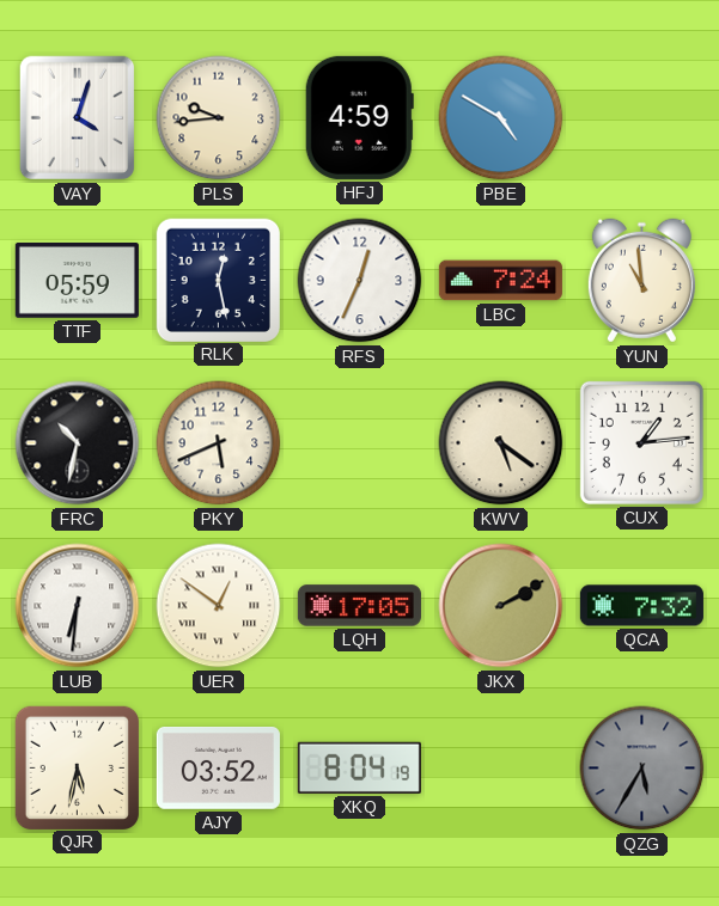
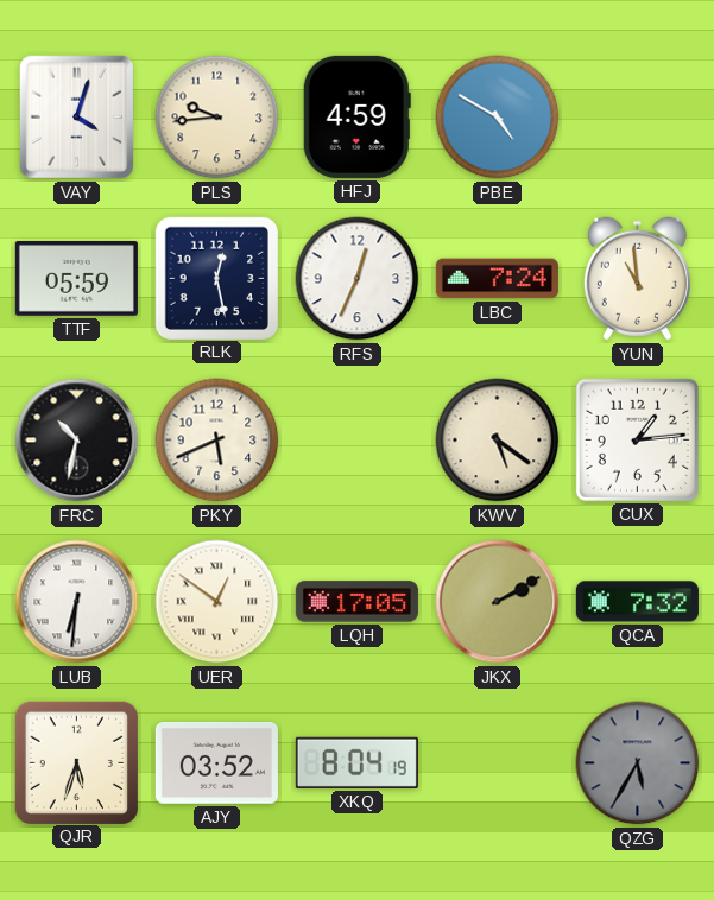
QJR: 5:32 -> 5:33
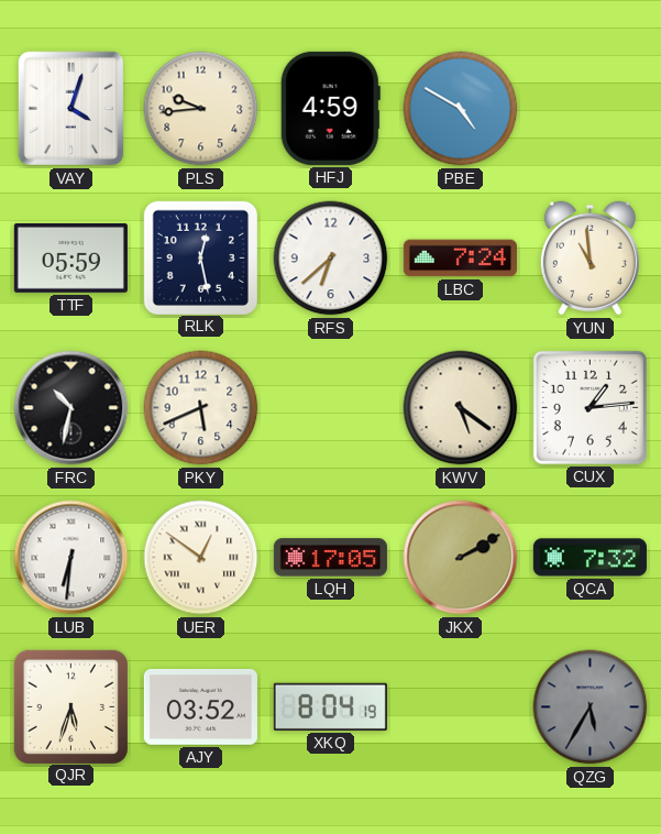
RFS: 12:34 -> 6:38
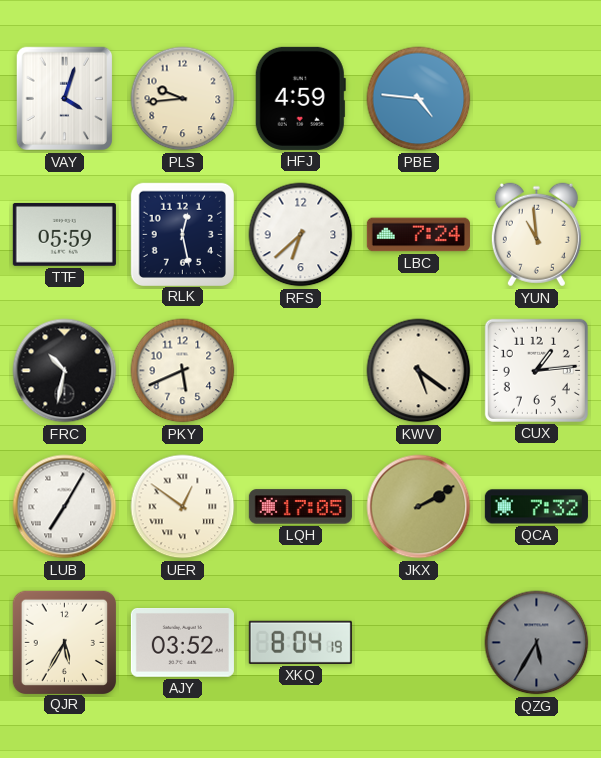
PBE: 4:50 -> 4:46
LUB: 6:31 -> 7:05
QJR: 5:33 -> 5:35
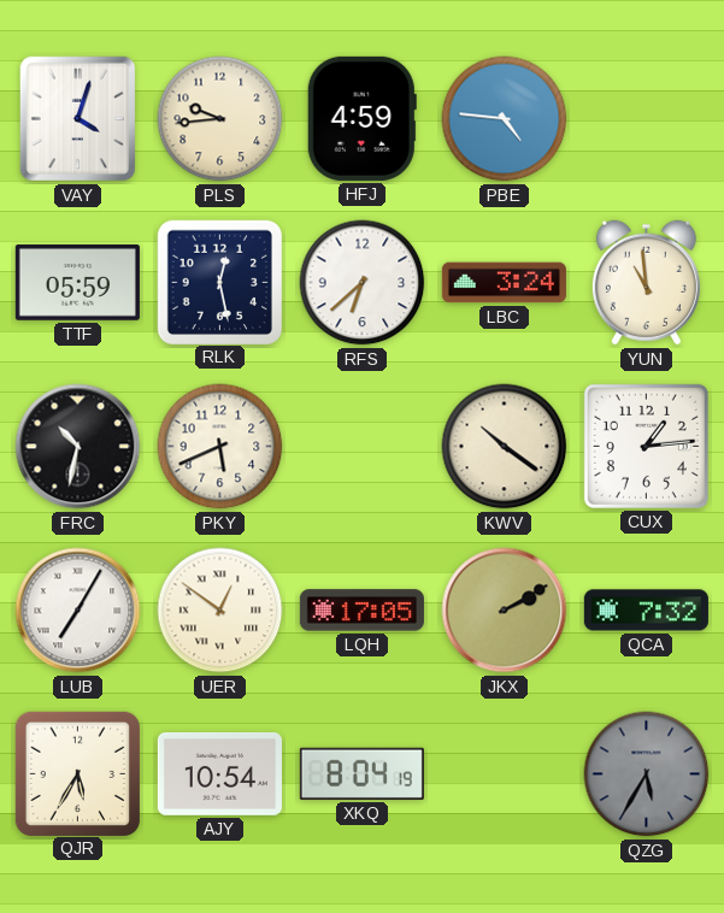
LBC: 7:24 -> 3:24
KWV: 5:21 -> 10:21
AJY: 03:52 -> 10:54
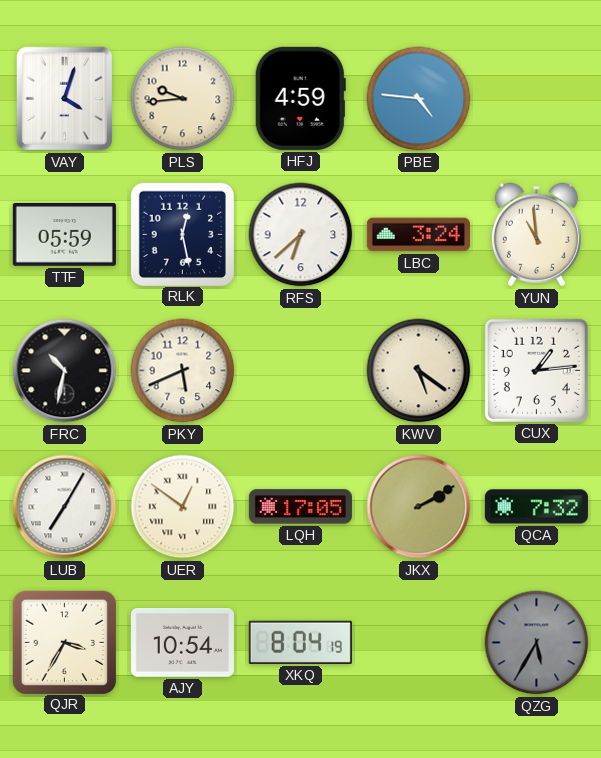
KWV: 10:21 -> 5:21
QJR: 5:35 -> 3:35
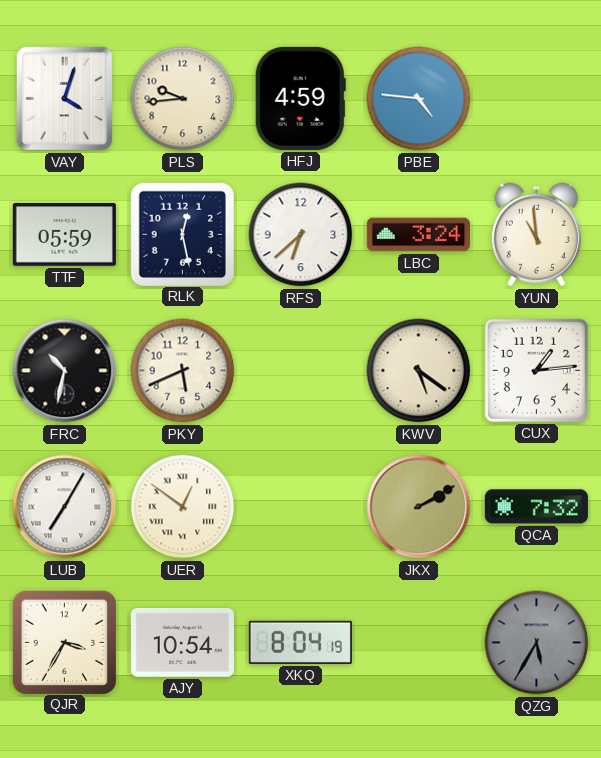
LQH: 17:05 -> none
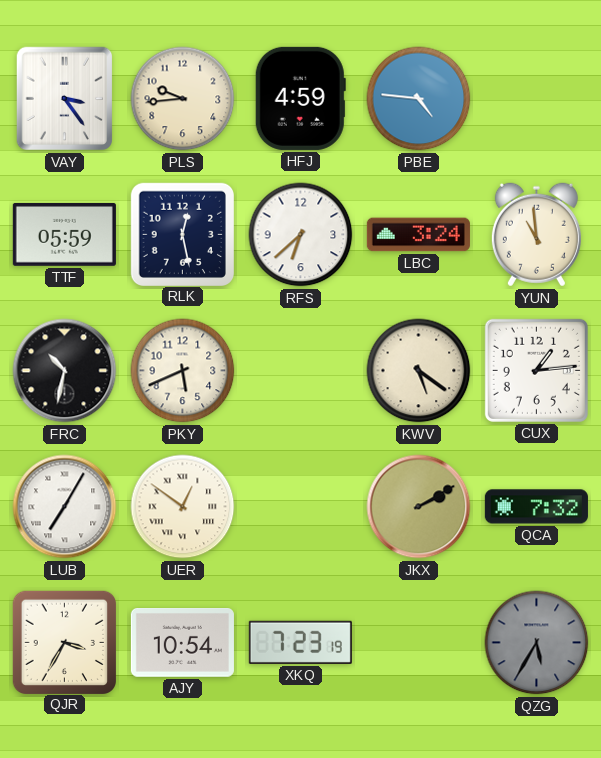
VAY: 4:03 -> 3:24
XKQ: 8:04 -> 7:23
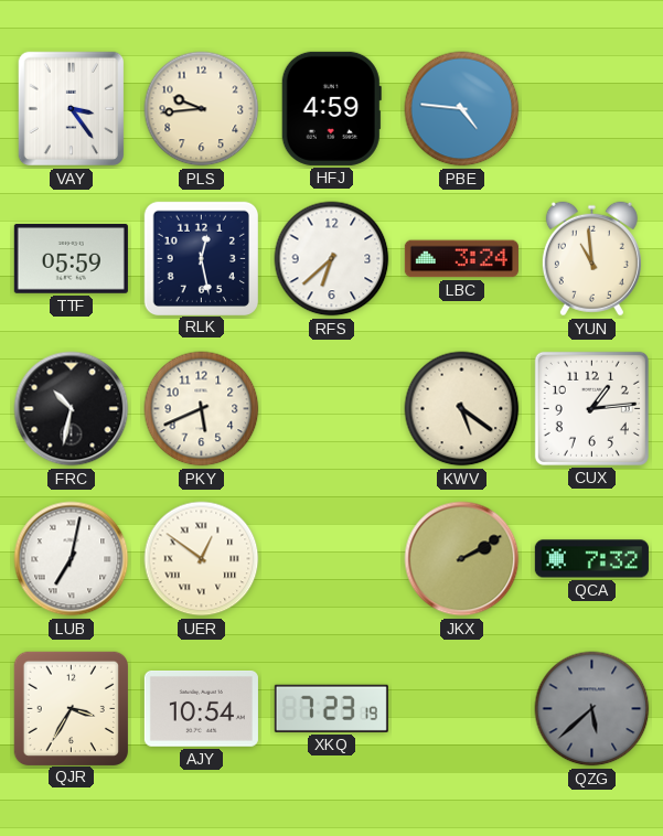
LUB: 7:05 -> 7:02
QZG: 5:35 -> 5:38
